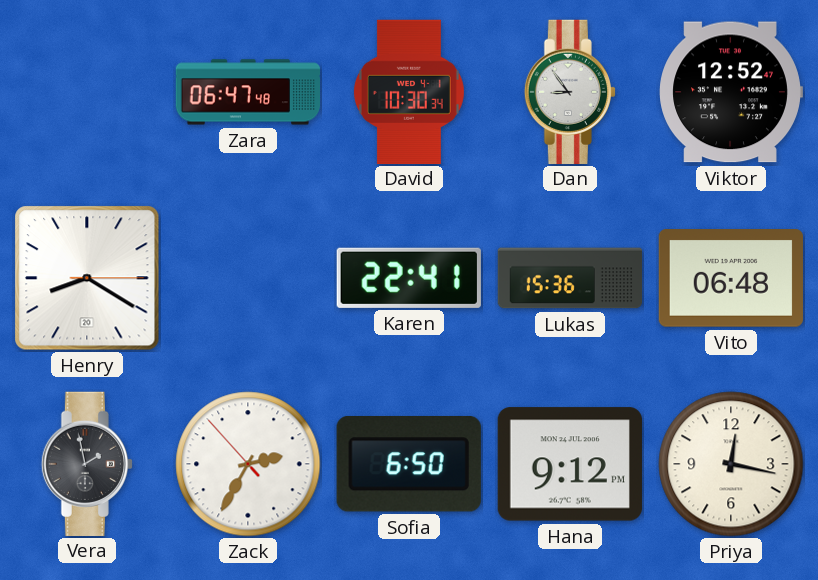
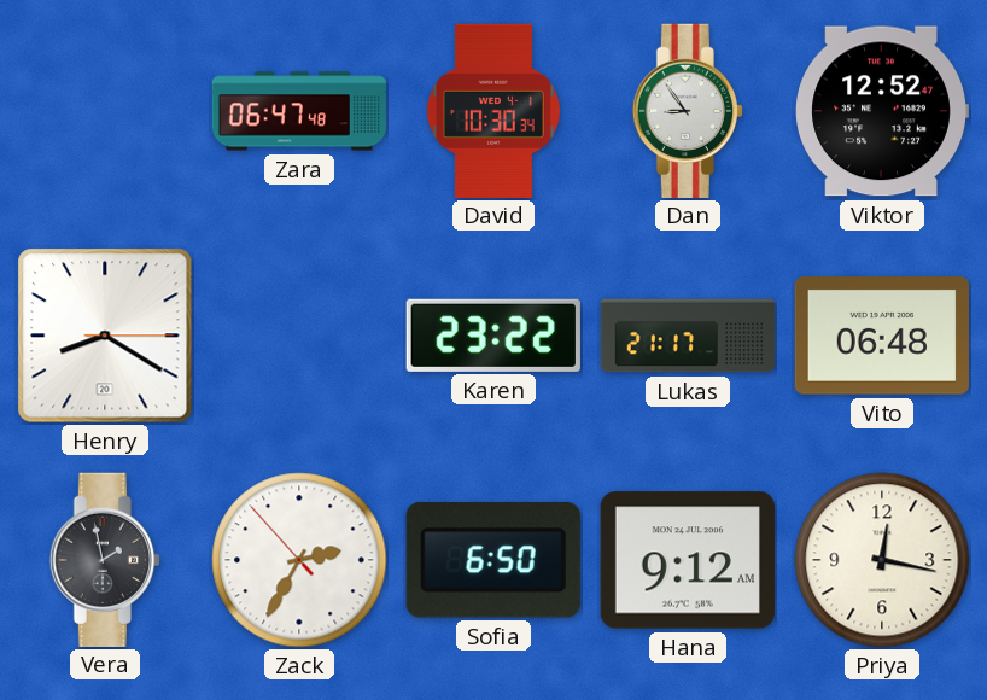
Karen: 22:41 -> 23:22
Lukas: 15:36 -> 21:17
Hana: 9:12 PM -> 9:12 AM
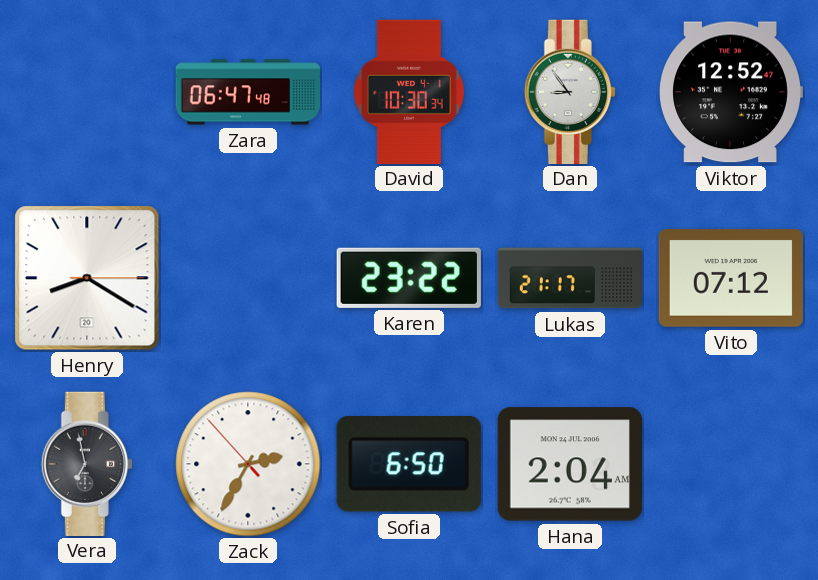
Vito: 06:48 -> 07:12
Vera: 1:58 -> 6:58
Hana: 9:12 -> 2:04
Priya: 12:17 -> none
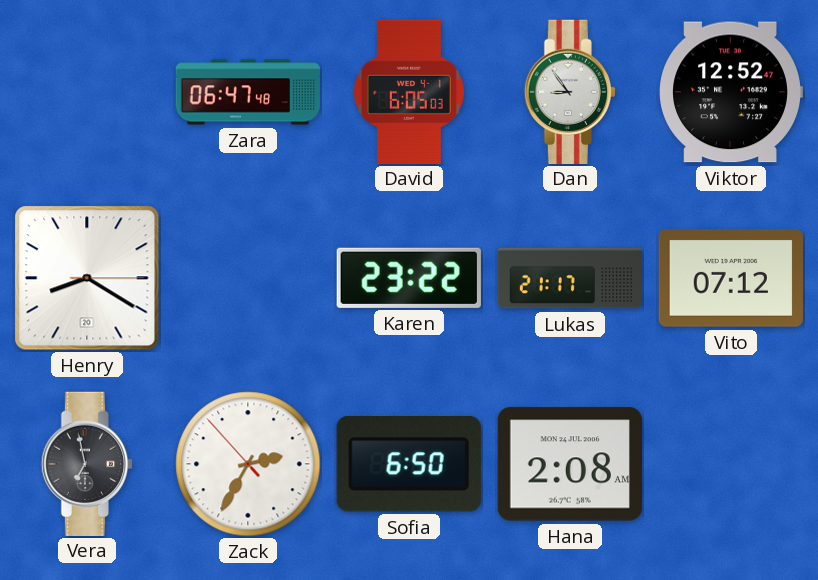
David: 10:30 -> 6:05
Hana: 2:04 -> 2:08
